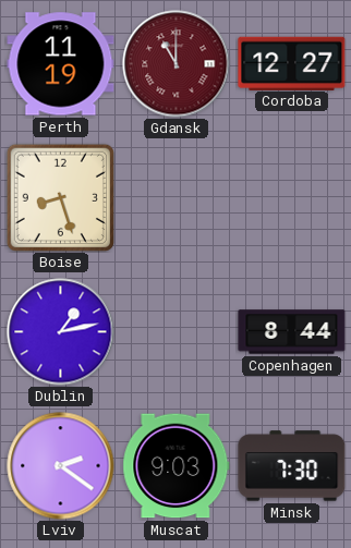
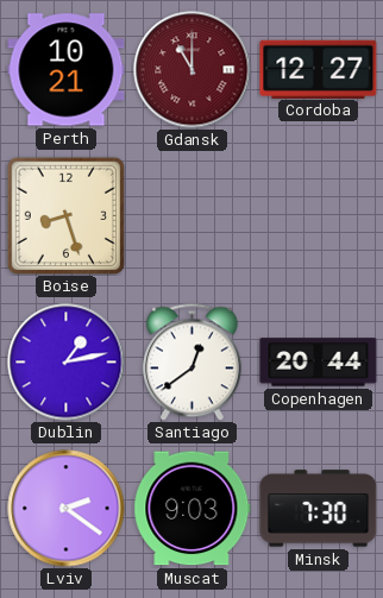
Perth: 11:19 -> 10:21
Santiago: none -> 12:39
Copenhagen: 8:44 -> 20:44
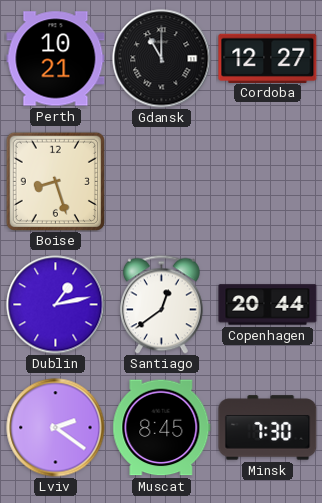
Gdansk dial: burgundy -> black
Muscat: 9:03 -> 8:45
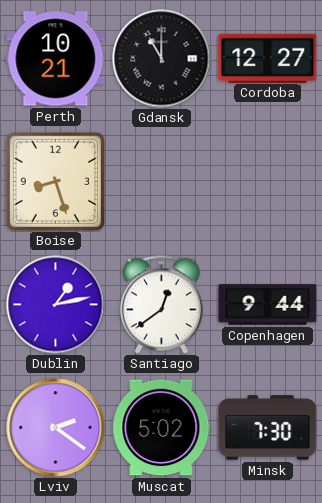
Copenhagen: 20:44 -> 9:44
Muscat: 8:45 -> 5:02
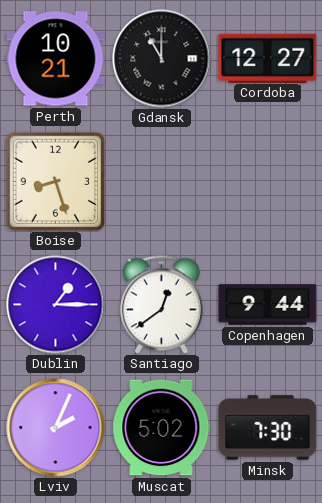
Dublin: 1:13 -> 1:15
Lviv: 2:21 -> 2:04
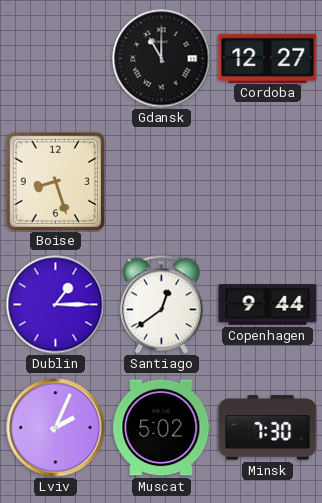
Perth: 10:21 -> none
